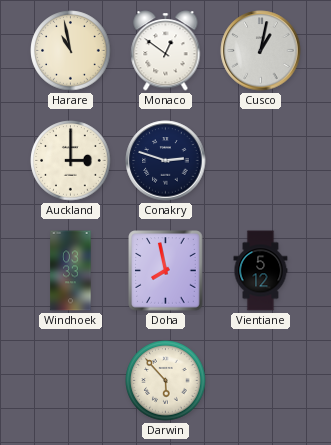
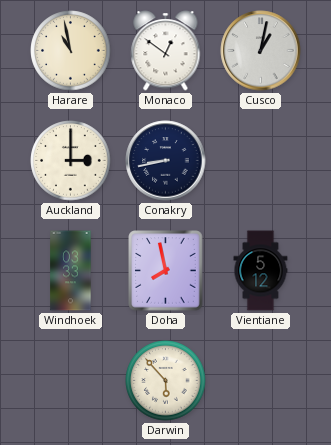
Conakry: 2:48 -> 8:43
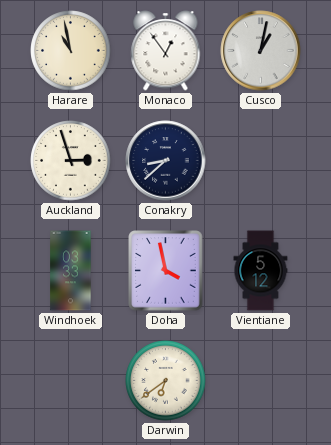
Monaco: 12:51 -> 12:54
Auckland: 3:00 -> 2:57
Conakry: 8:43 -> 8:38
Doha: 7:58 -> 3:58
Darwin: 5:53 -> 6:39
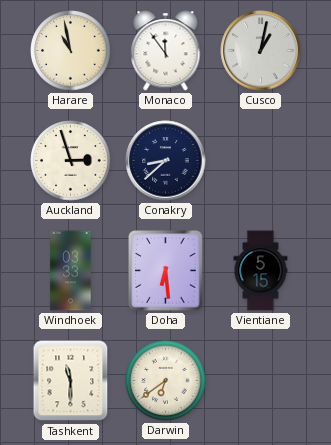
Monaco: 12:54 -> 11:54
Doha: 3:58 -> 6:29
Vientiane: 5:12 -> 5:15
Tashkent: none -> 11:30
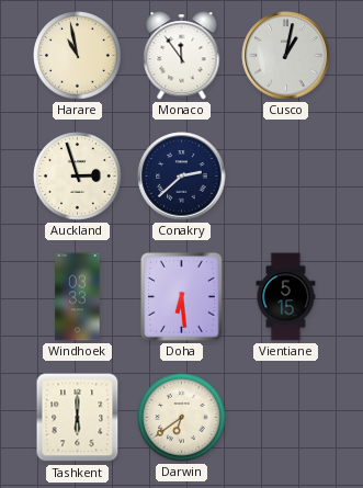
Conakry: 8:38 -> 2:38
Tashkent: 11:30 -> 6:00
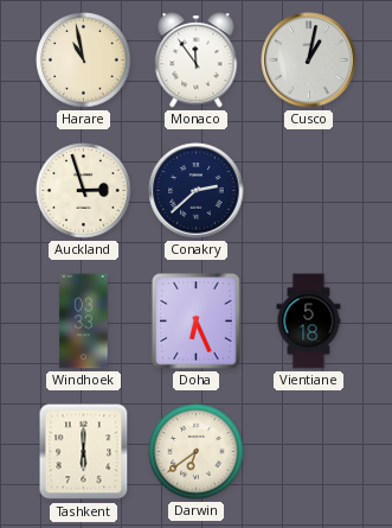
Doha: 6:29 -> 6:26
Vientiane: 5:15 -> 5:18
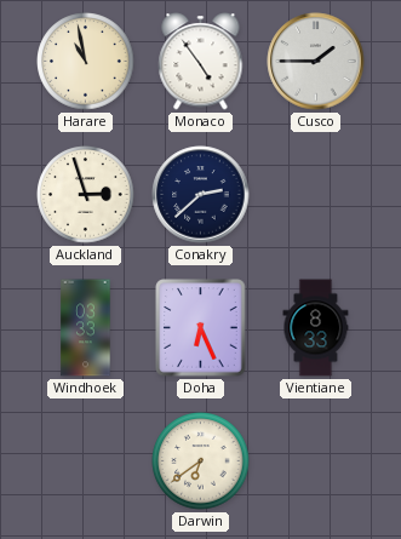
Monaco: 11:54 -> 4:54
Cusco: 1:02 -> 1:45
Vientiane: 5:18 -> 8:33
Tashkent: 6:00 -> none
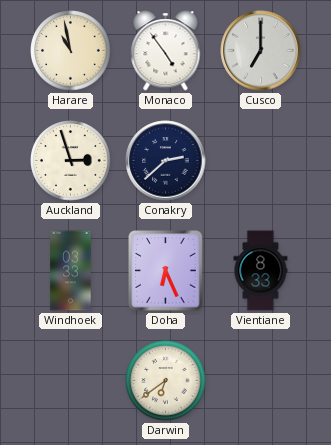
Cusco: 1:45 -> 7:00
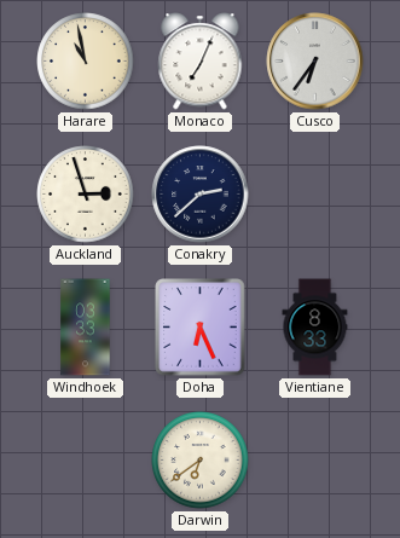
Monaco: 4:54 -> 7:04
Cusco: 7:00 -> 6:36
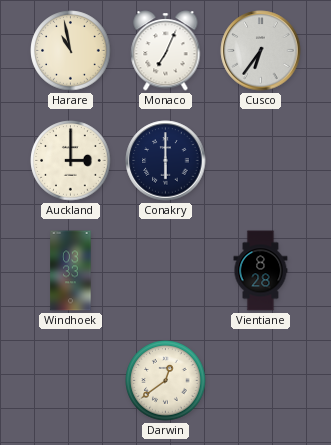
Auckland: 2:57 -> 3:00
Conakry: 2:38 -> 6:00
Doha: 6:26 -> none
Vientiane: 8:33 -> 8:28
Darwin: 6:39 -> 12:39
